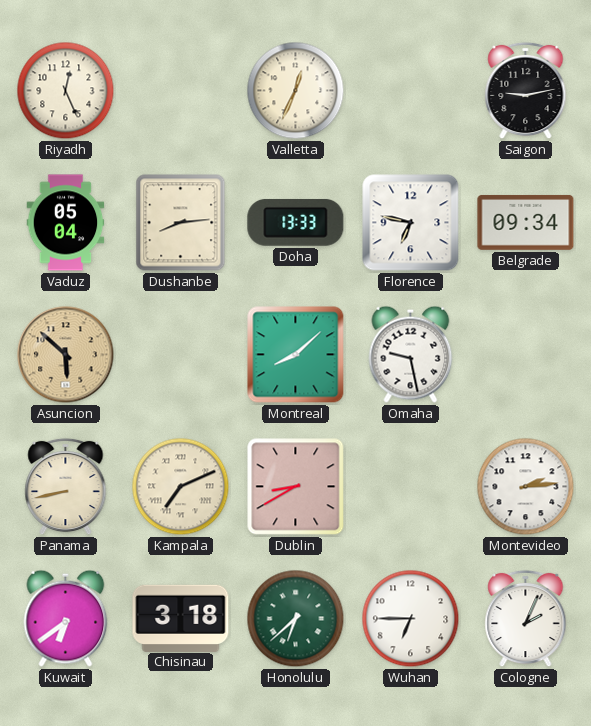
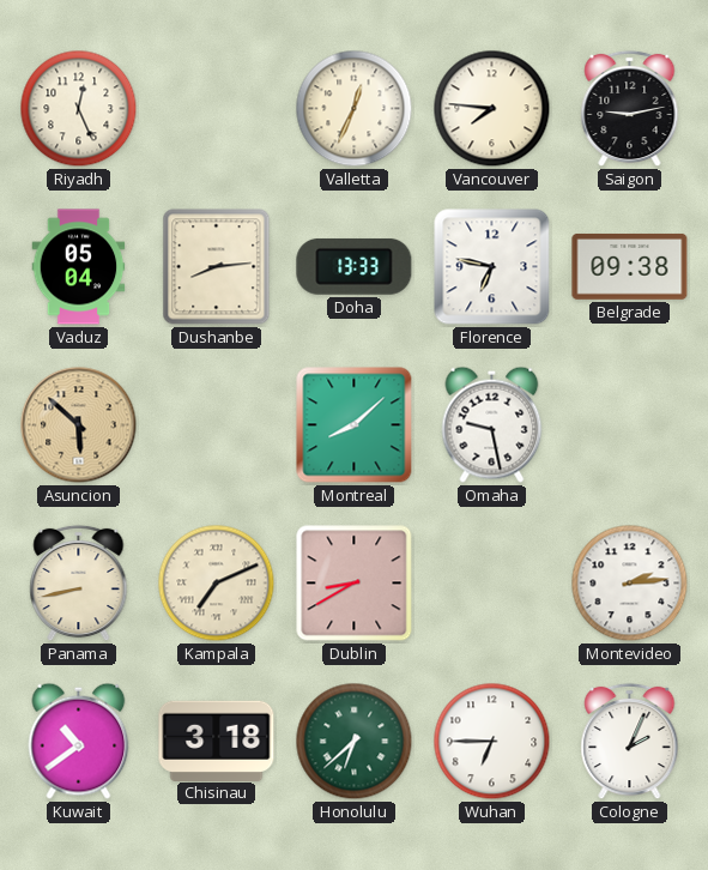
Vancouver: none -> 7:46
Belgrade: 09:34 -> 09:38
Kuwait: 6:39 -> 10:39
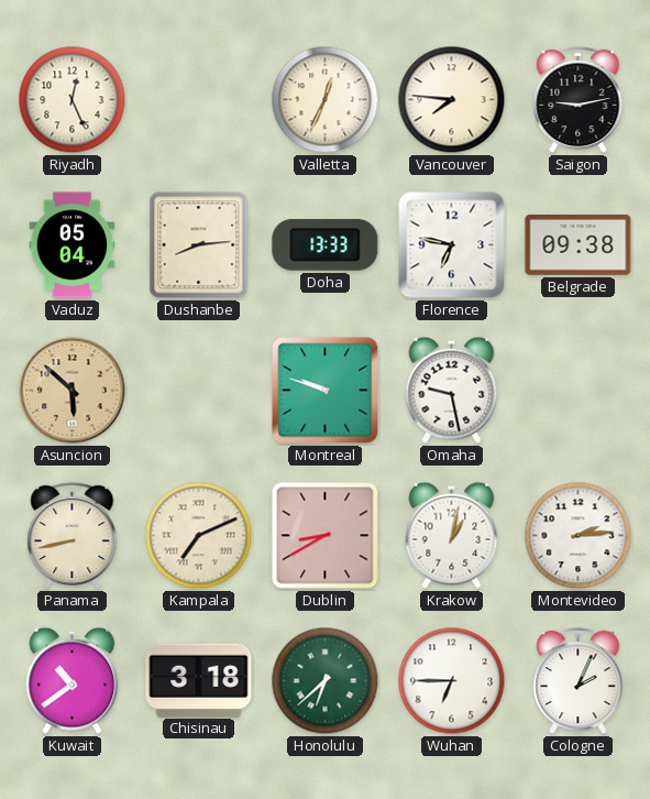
Montreal: 8:08 -> 9:48
Krakow: none -> 1:02
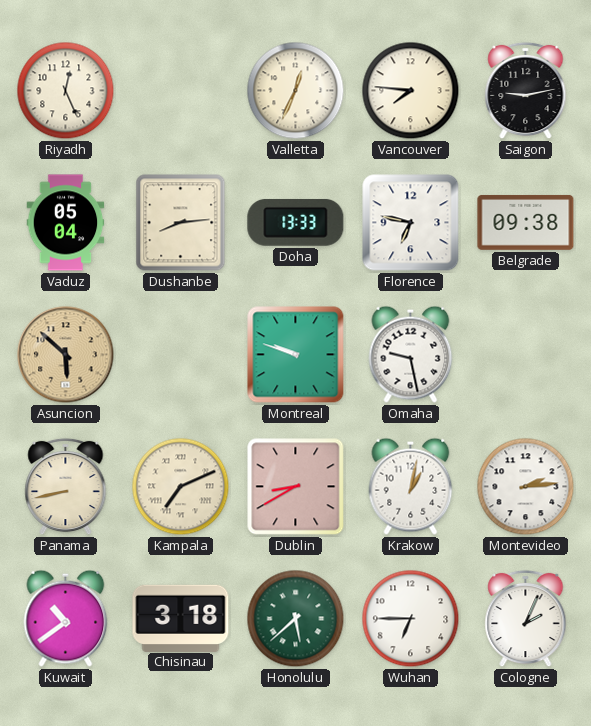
Honolulu: 6:38 -> 5:38
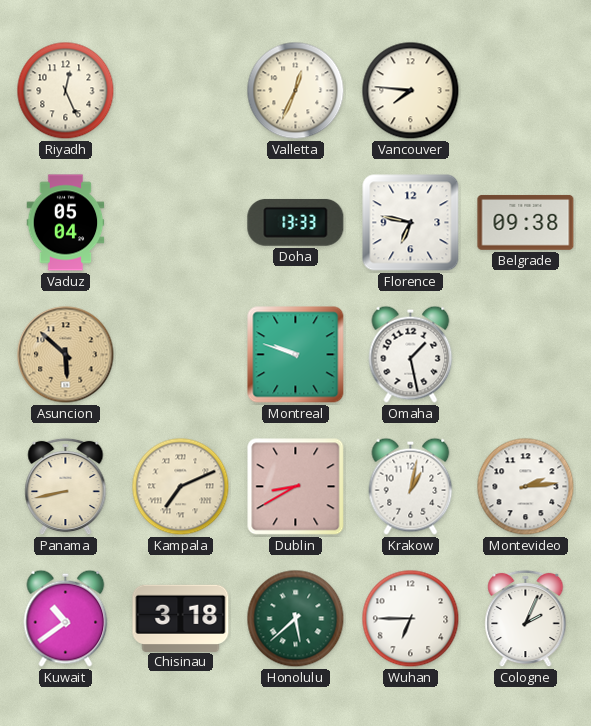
Saigon: 9:13 -> none
Dushanbe: 8:14 -> none
Omaha: 9:28 -> 1:28
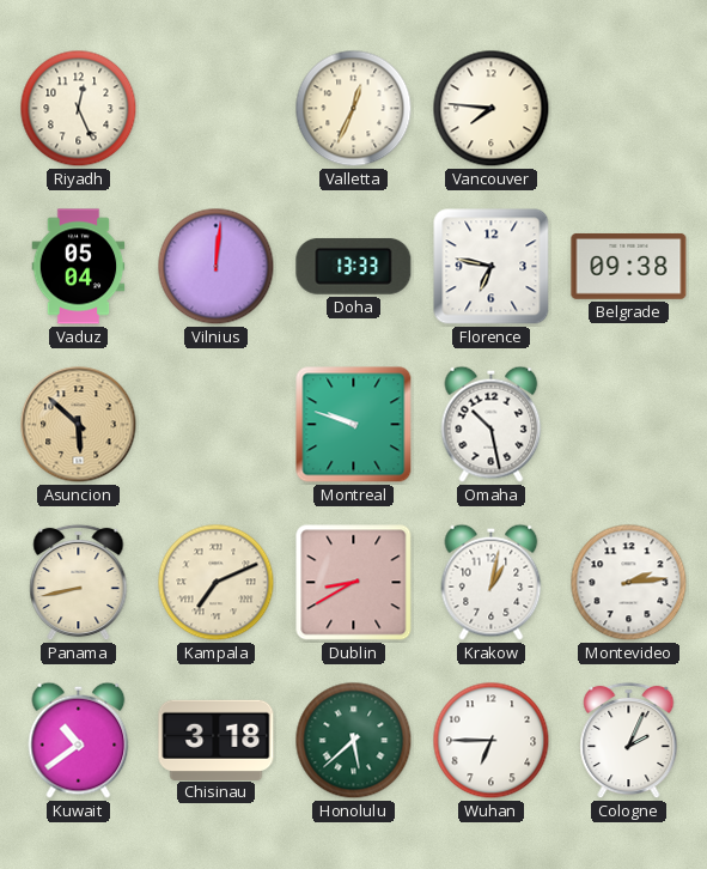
Vilnius: none -> 12:01
Omaha: 1:28 -> 10:28
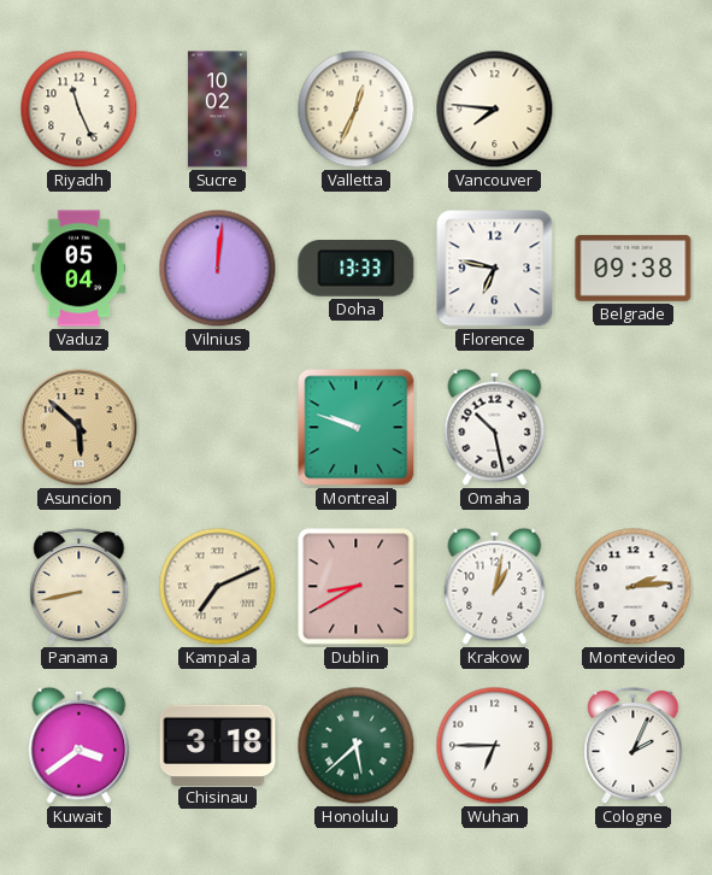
Riyadh: 12:26 -> 11:26
Sucre: none -> 10:02
Kuwait: 10:39 -> 3:39
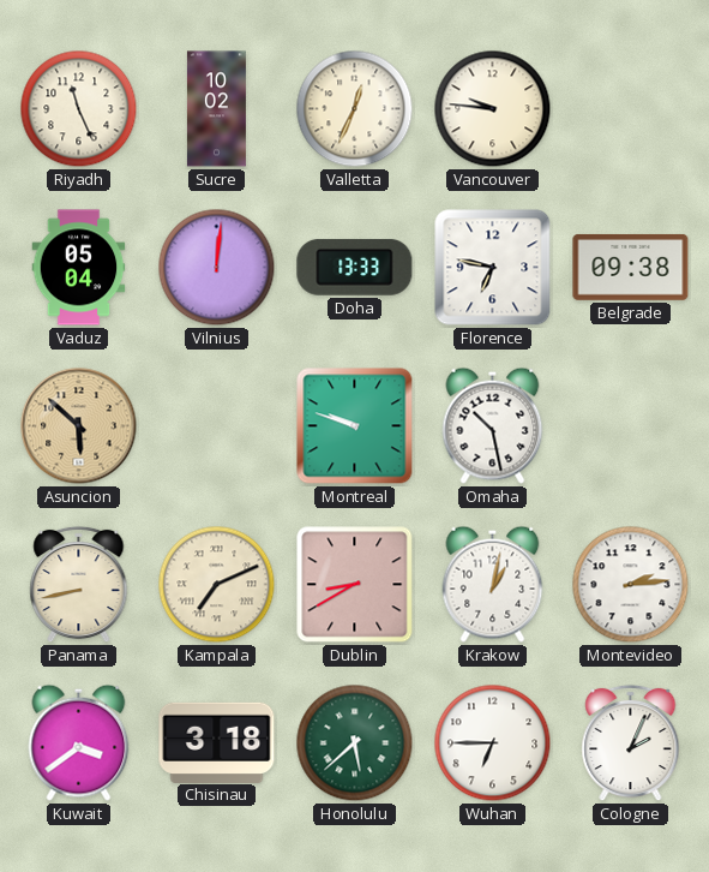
Vancouver: 7:46 -> 9:46
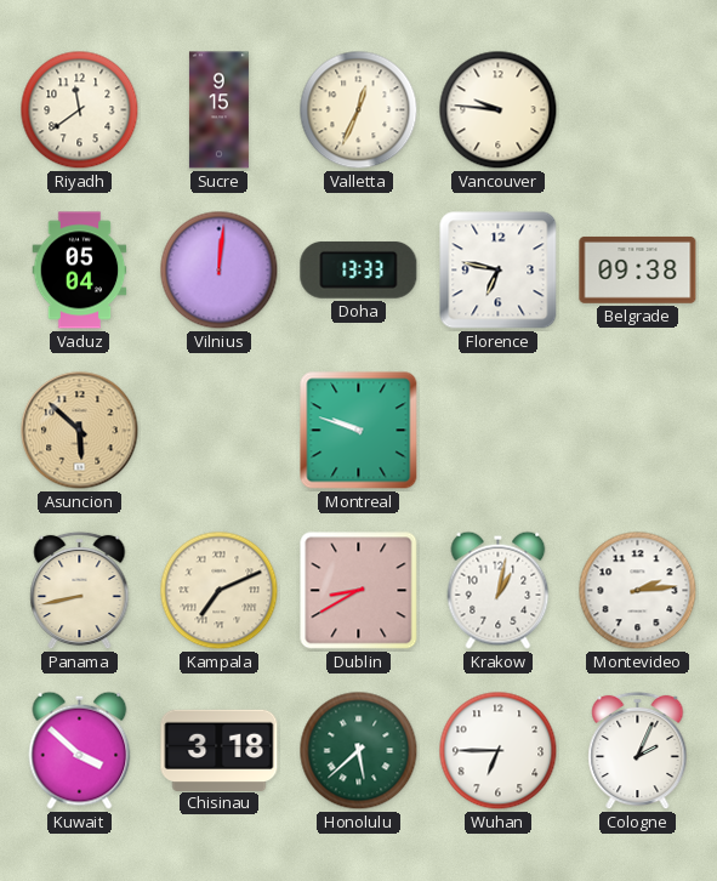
Riyadh: 11:26 -> 11:39
Sucre: 10:02 -> 9:15
Omaha: 10:28 -> none
Kuwait: 3:39 -> 3:52
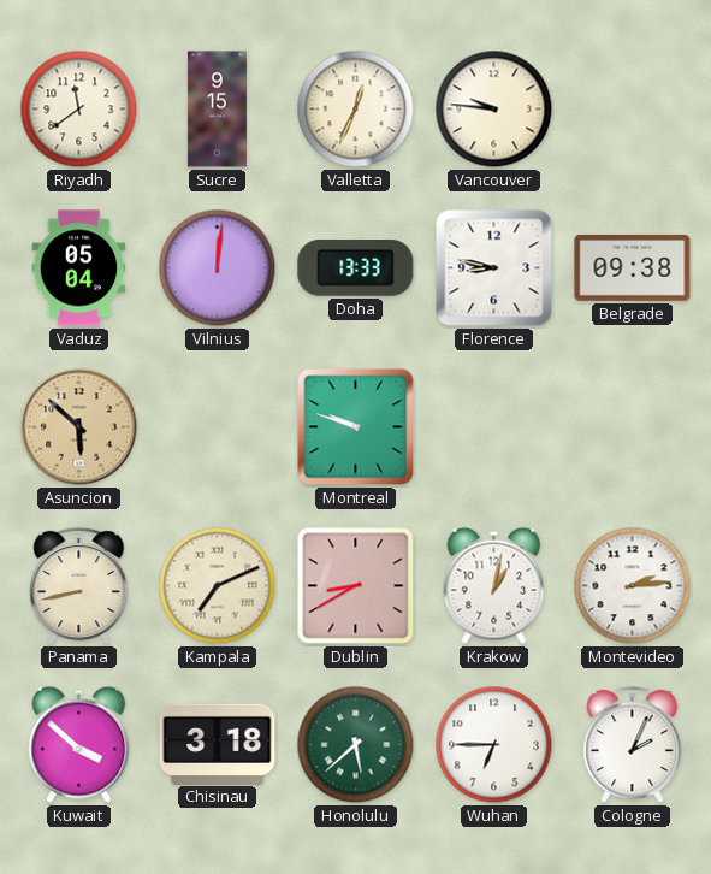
Florence: 6:47 -> 8:47
